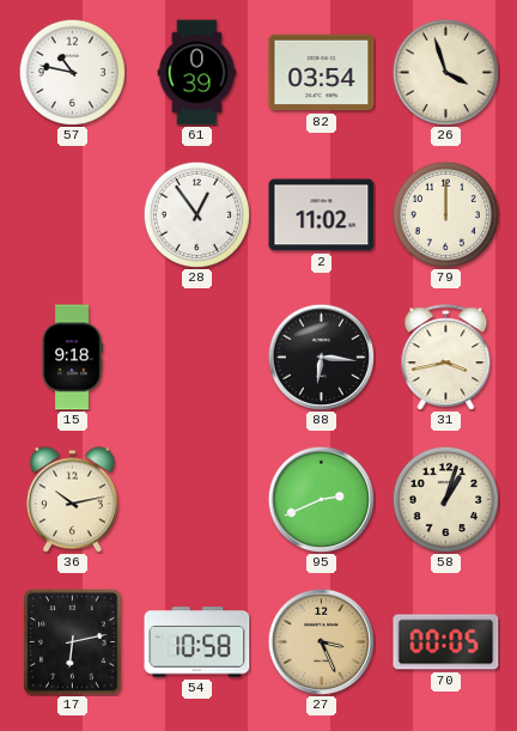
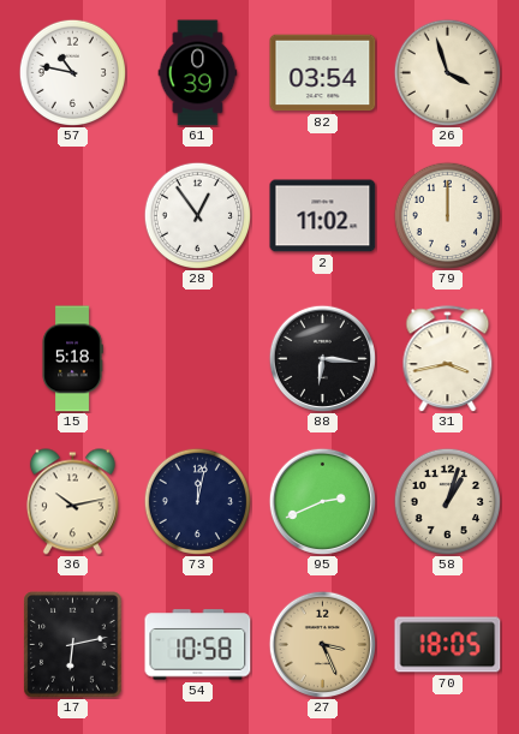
15: 9:18 -> 5:18
73: none -> 12:02
70: 00:05 -> 18:05
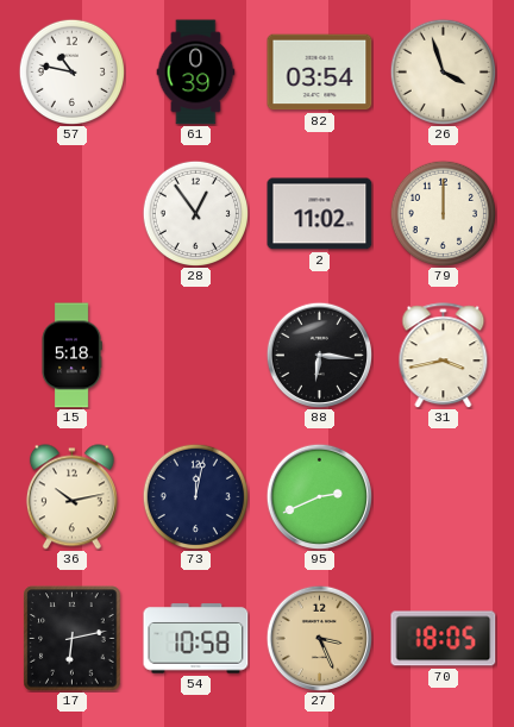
58: 1:03 -> none
